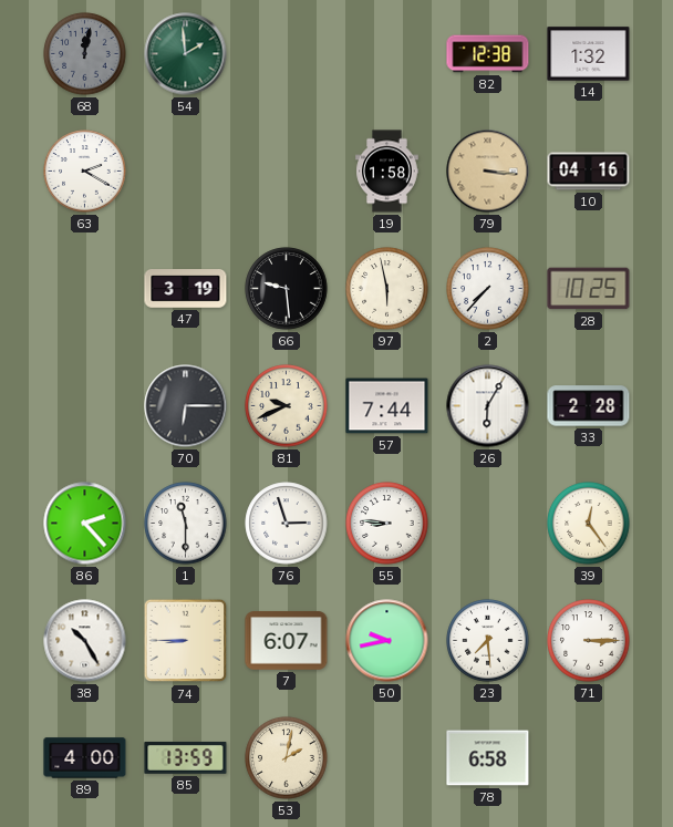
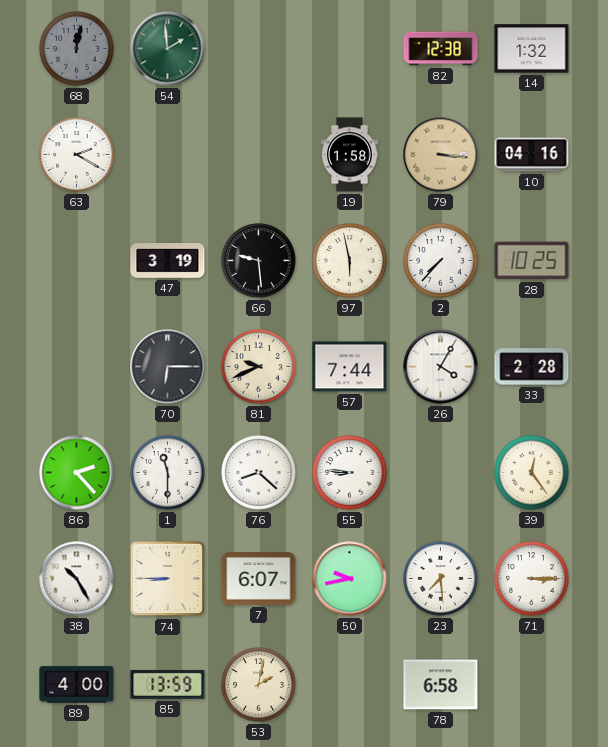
26: 6:05 -> 4:05
76: 2:57 -> 8:22
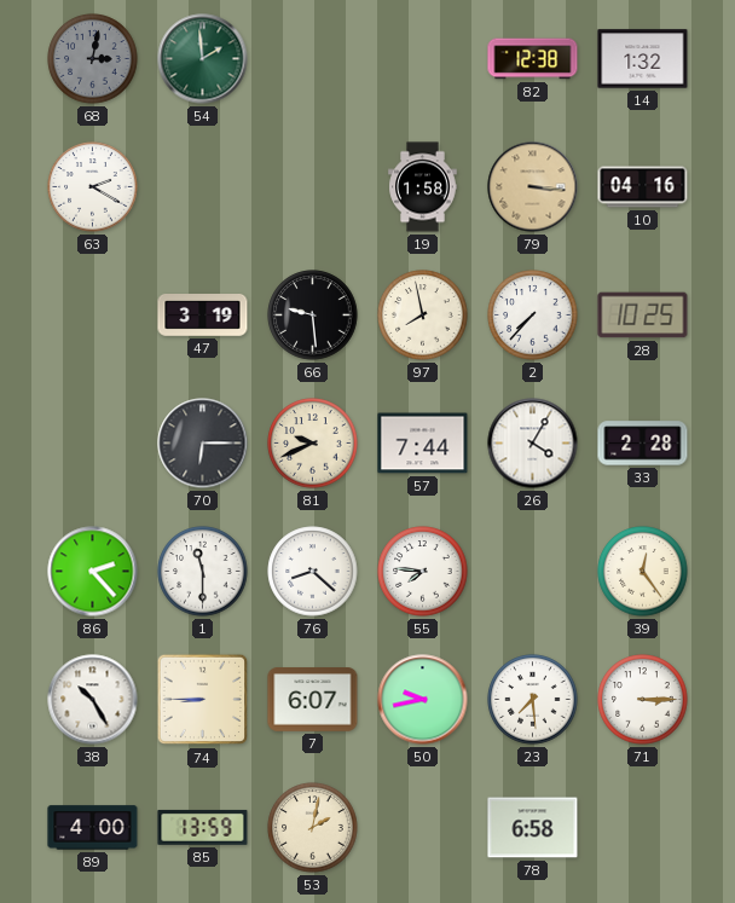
68: 12:02 -> 3:02
97: 5:58 -> 7:58
55: 8:46 -> 7:46
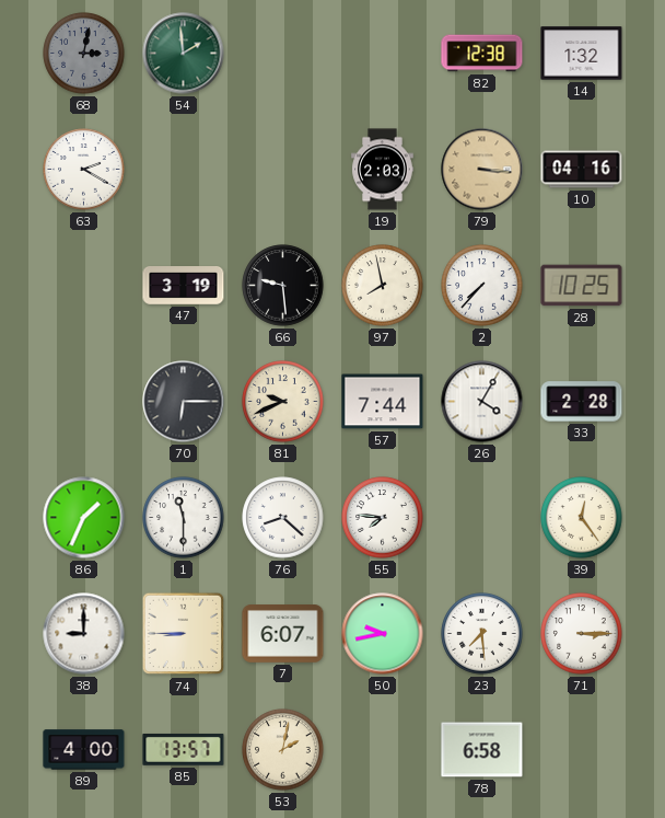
19: 1:58 -> 2:03
86: 2:23 -> 1:34
38: 10:25 -> 9:00
85: 13:59 -> 13:57
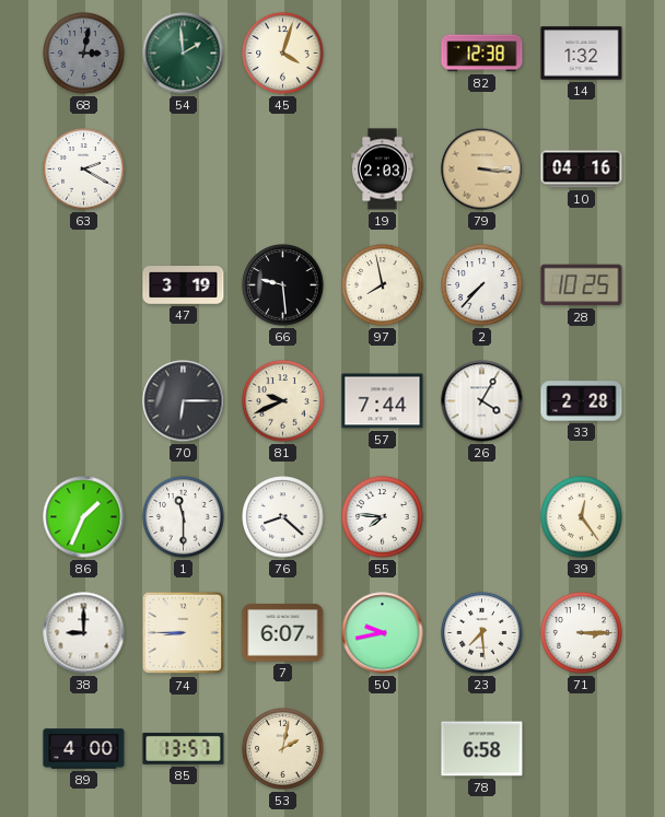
45: none -> 4:03
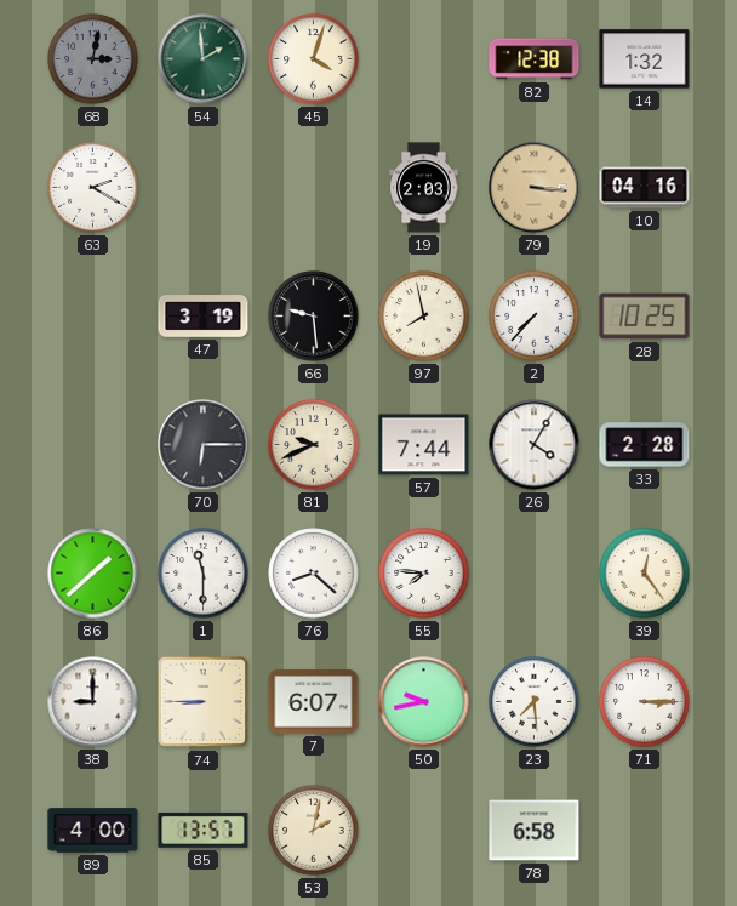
86: 1:34 -> 1:38
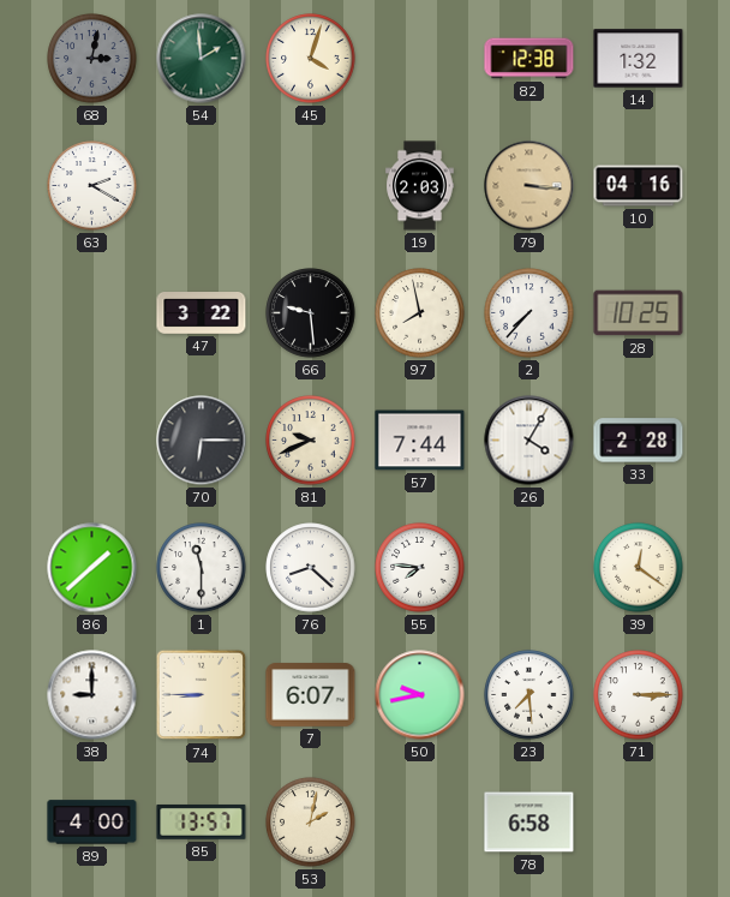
47: 3:19 -> 3:22
39: 12:24 -> 12:21
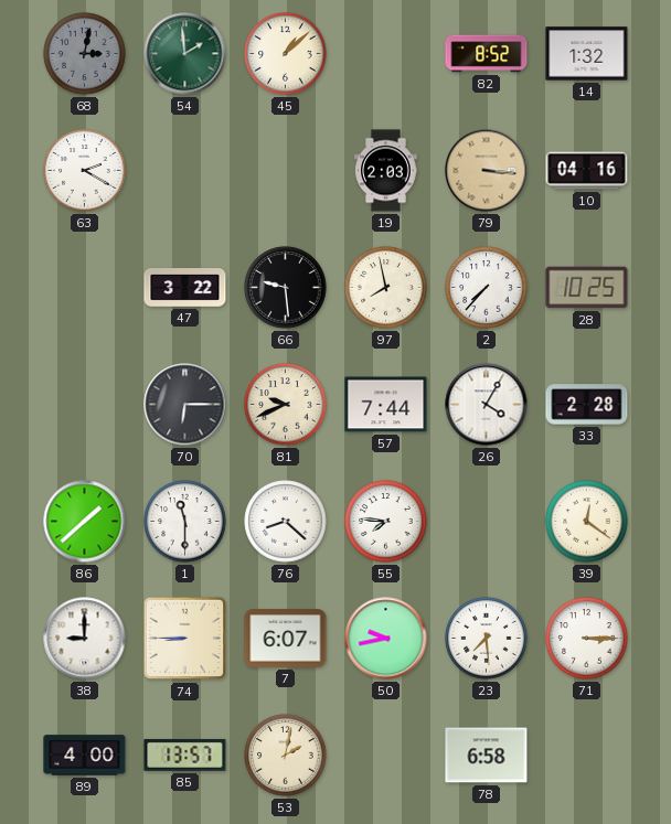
45: 4:03 -> 1:08
82: 12:38 -> 8:52
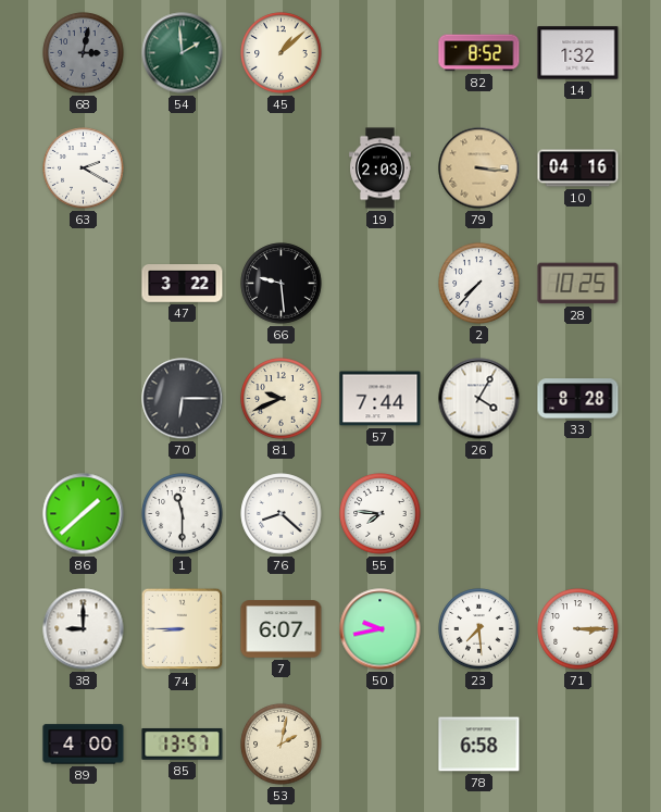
97: 7:58 -> none
33: 2:28 -> 8:28
39: 12:21 -> none
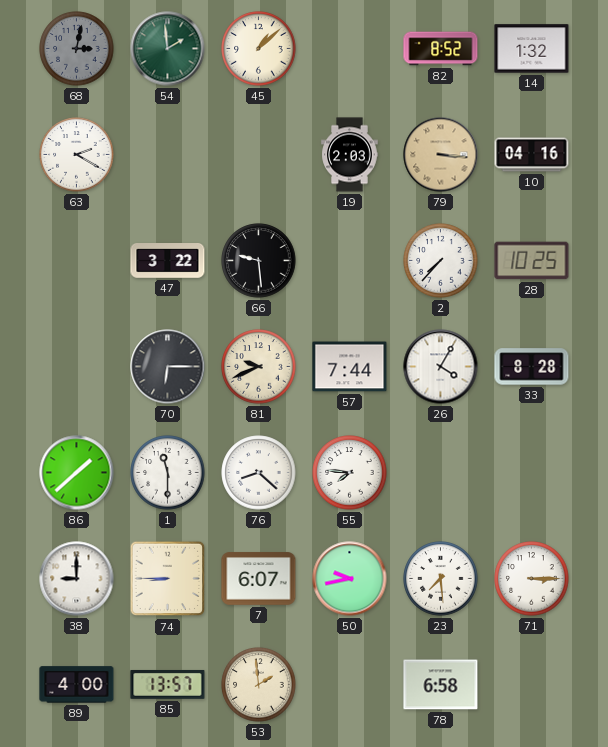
53: 2:02 -> 1:59
